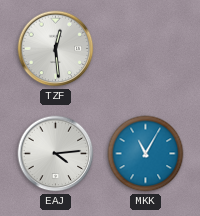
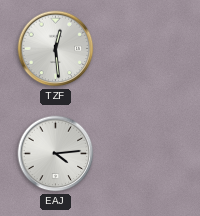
MKK: 11:05 -> none
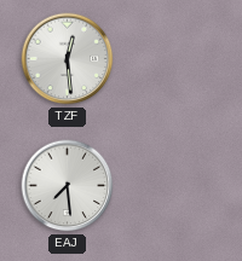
EAJ: 4:14 -> 7:29
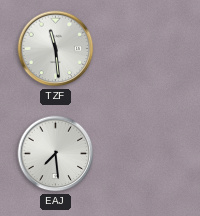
TZF: 12:29 -> 11:29
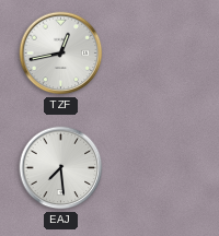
TZF: 11:29 -> 12:43
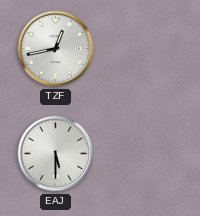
EAJ: 7:29 -> 5:30
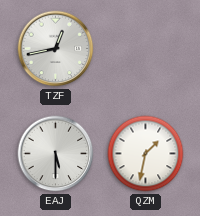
QZM: none -> 1:32
